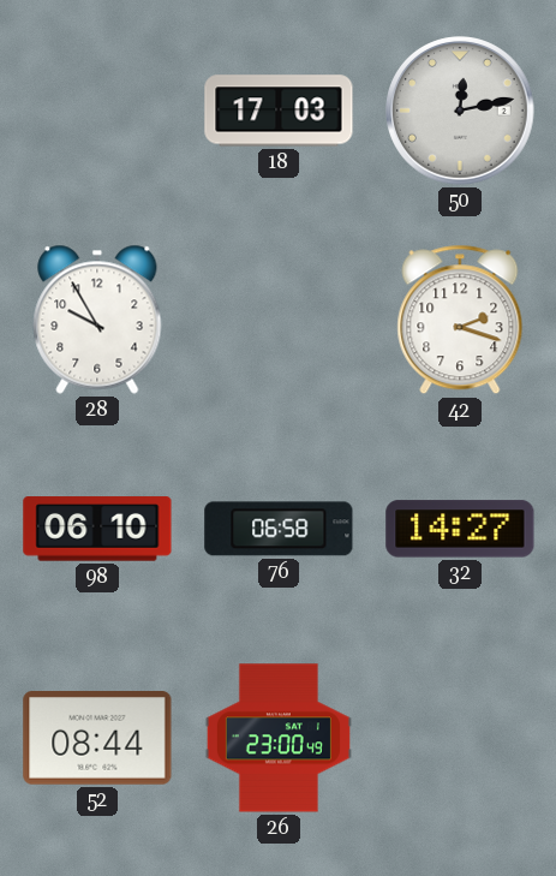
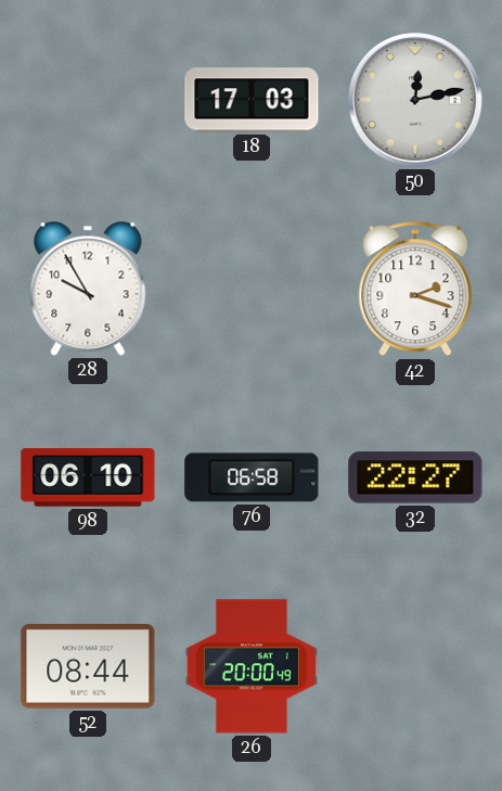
32: 14:27 -> 22:27
26: 23:00 -> 20:00
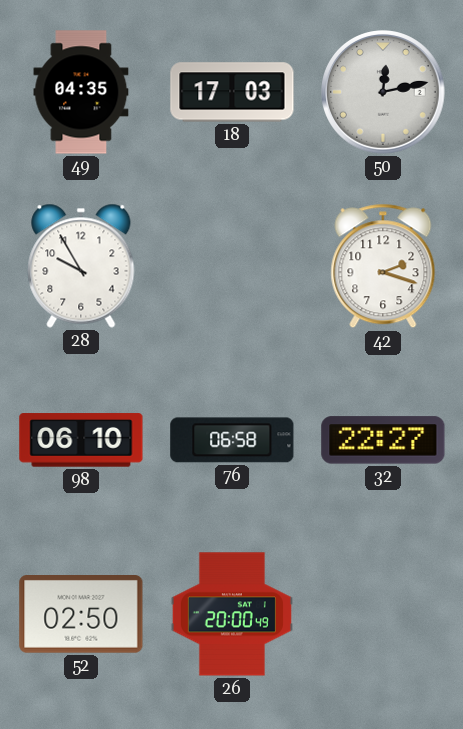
49: none -> 04:35
52: 08:44 -> 02:50
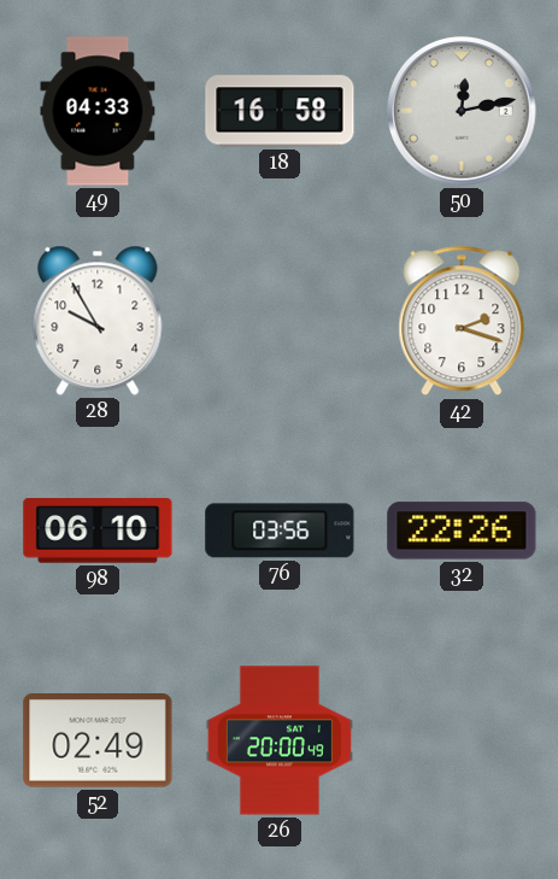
49: 04:35 -> 04:33
18: 17:03 -> 16:58
76: 06:58 -> 03:56
32: 22:27 -> 22:26
52: 02:50 -> 02:49
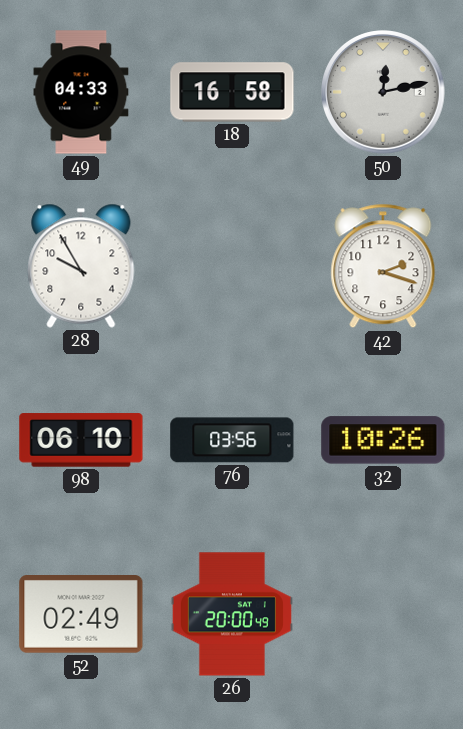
32: 22:26 -> 10:26
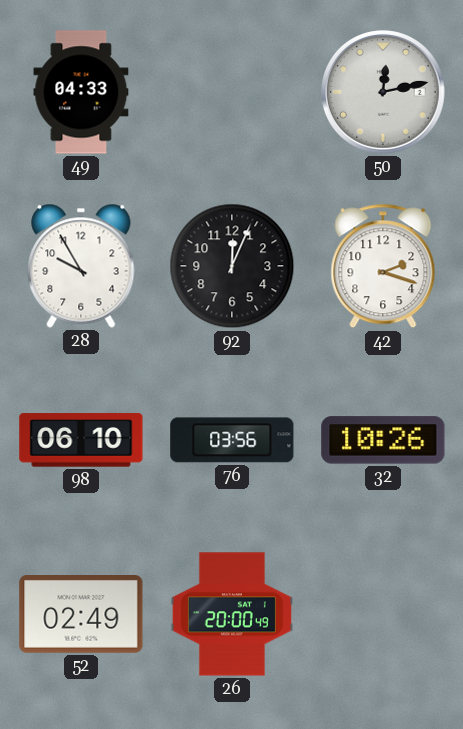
18: 16:58 -> none
92: none -> 12:04
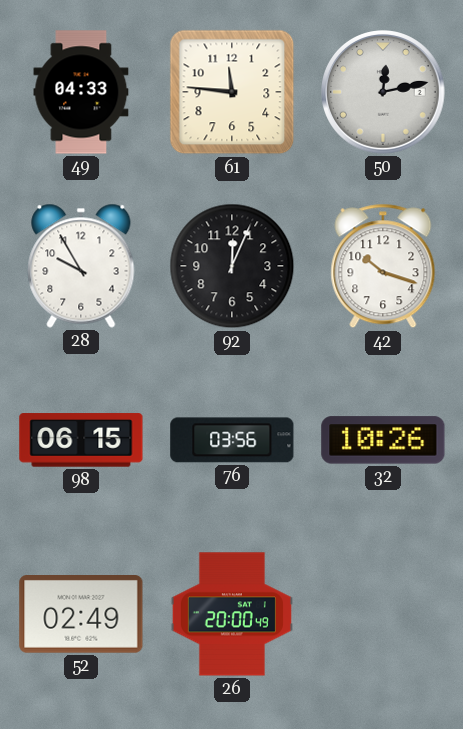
61: none -> 11:46
42: 2:18 -> 10:18
98: 06:10 -> 06:15
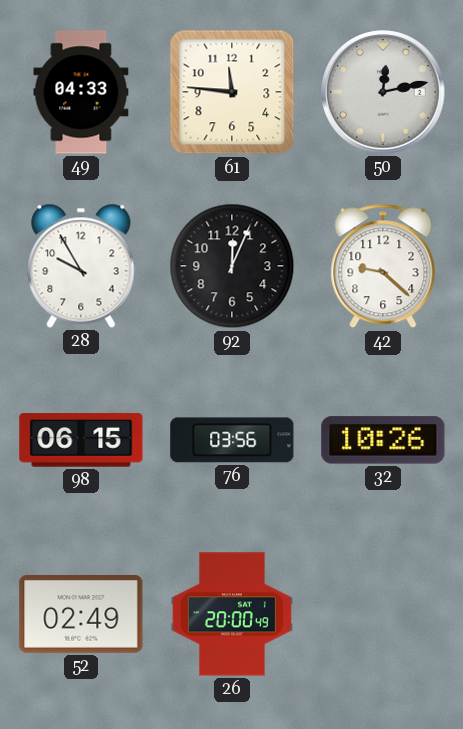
42: 10:18 -> 9:22
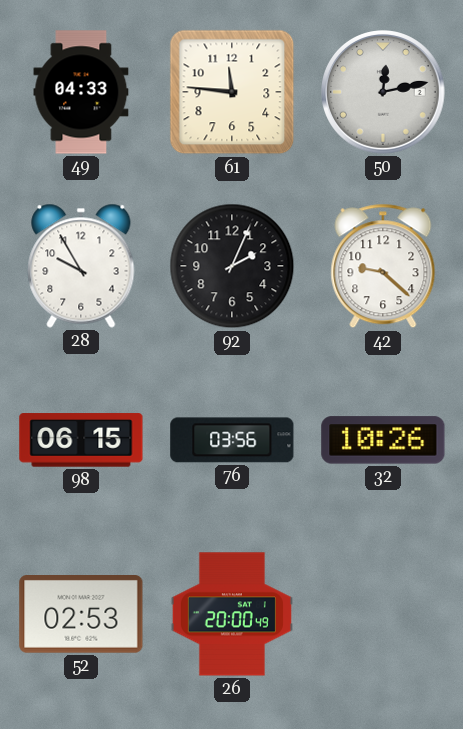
92: 12:04 -> 2:04
52: 02:49 -> 02:53
